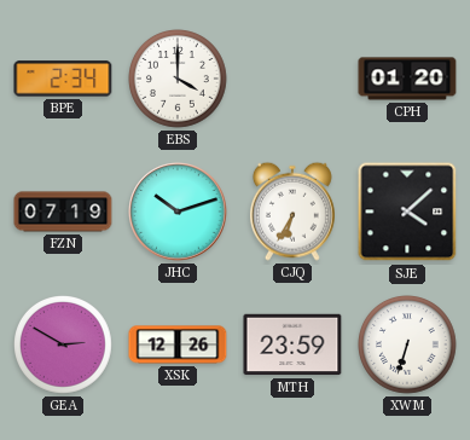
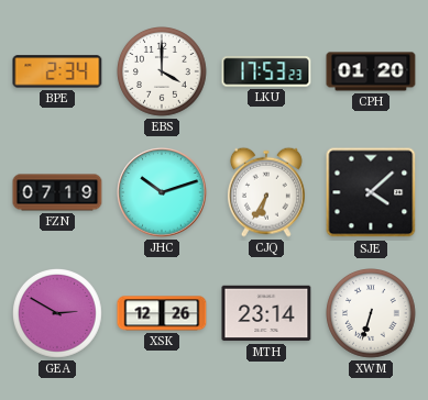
LKU: none -> 17:53
MTH: 23:59 -> 23:14
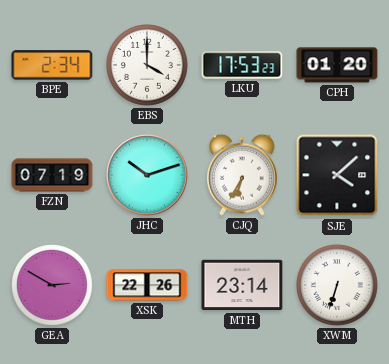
XSK: 12:26 -> 22:26
